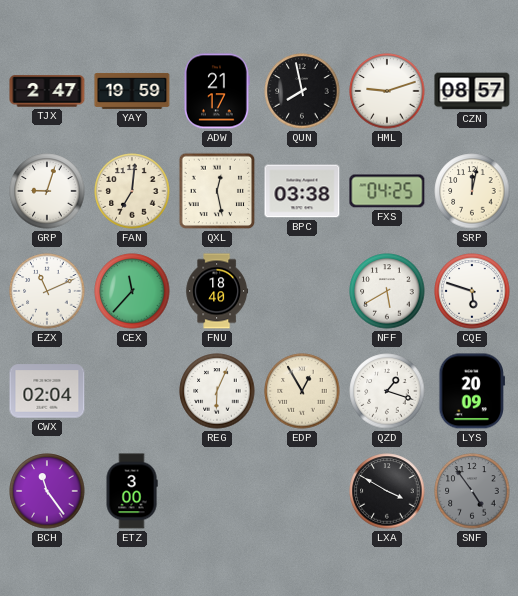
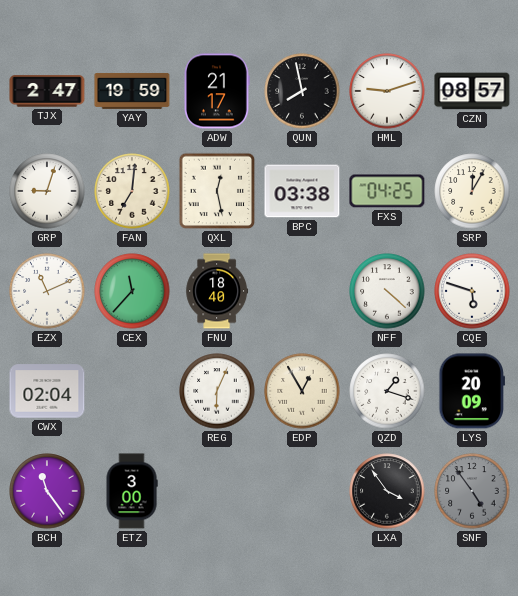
SRP: 12:02 -> 12:05
NFF: 5:40 -> 4:22
LXA: 3:50 -> 3:54
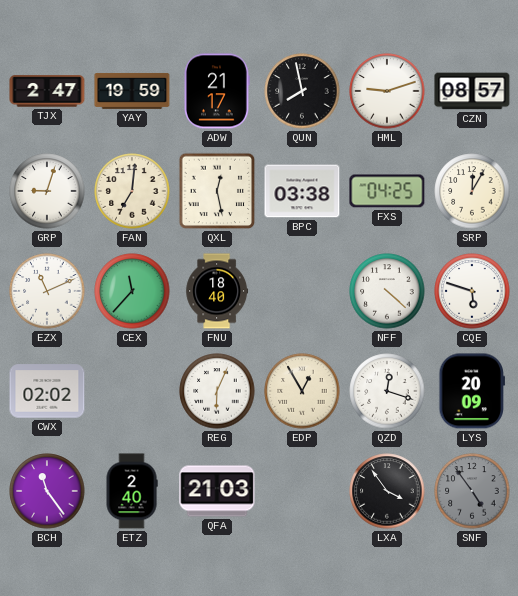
CWX: 02:04 -> 02:02
QZD: 1:18 -> 12:18
ETZ: 3:00 -> 2:40
QFA: none -> 21:03
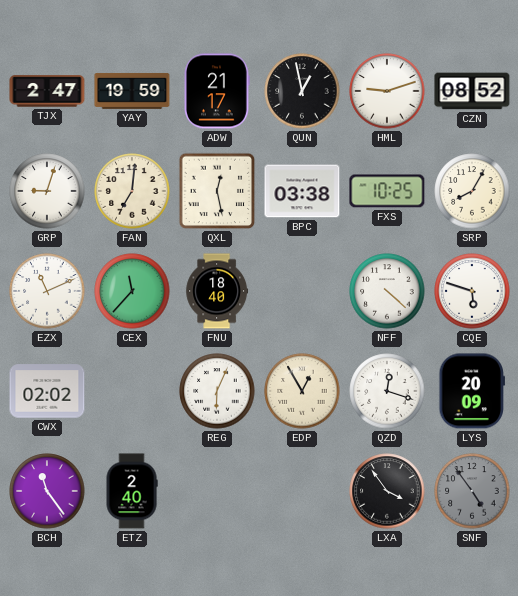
QUN: 7:58 -> 12:58
CZN: 08:57 -> 08:52
FXS: 04:25 -> 10:25
SRP: 12:05 -> 8:05
QFA: 21:03 -> none
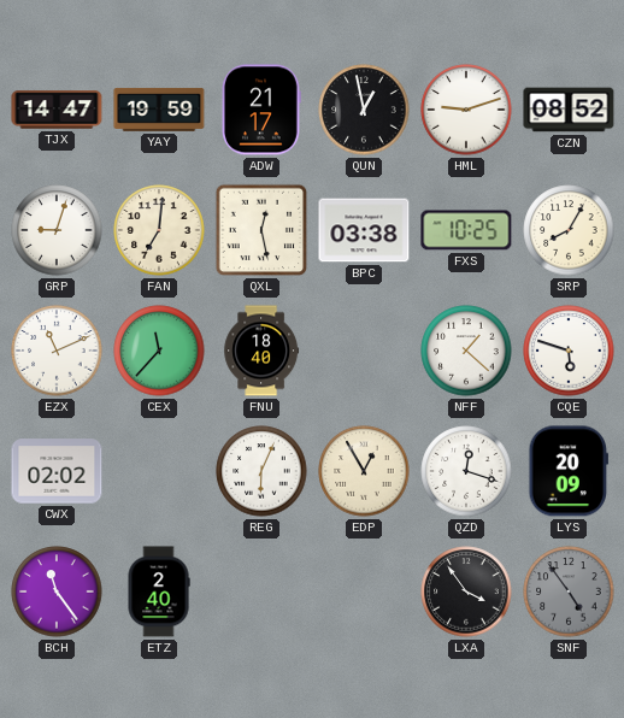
TJX: 2:47 -> 14:47
NFF: 4:22 -> 1:22
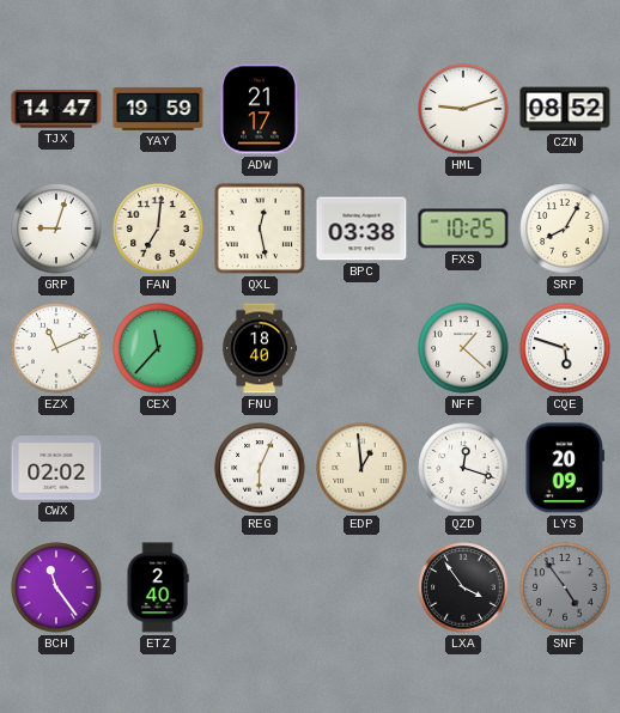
QUN: 12:58 -> none
EDP: 12:55 -> 12:59
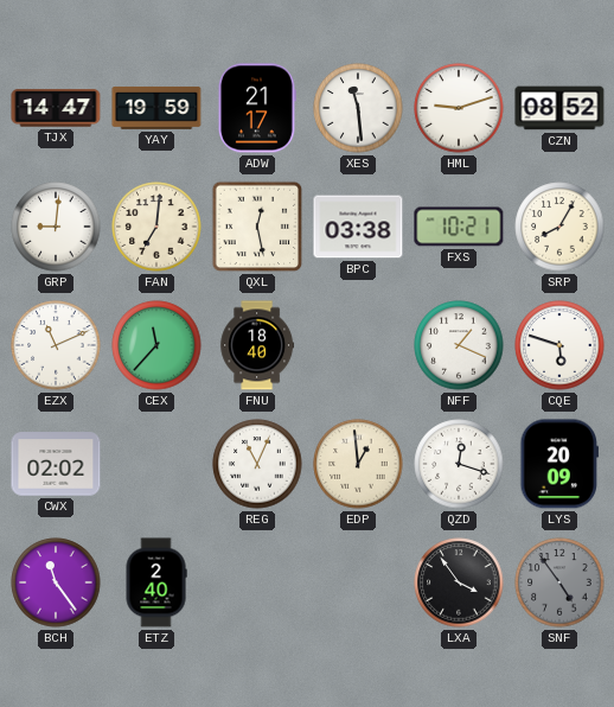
XES: none -> 11:29
GRP: 9:03 -> 9:01
FXS: 10:25 -> 10:21
NFF: 1:22 -> 1:19
REG: 6:04 -> 11:04
